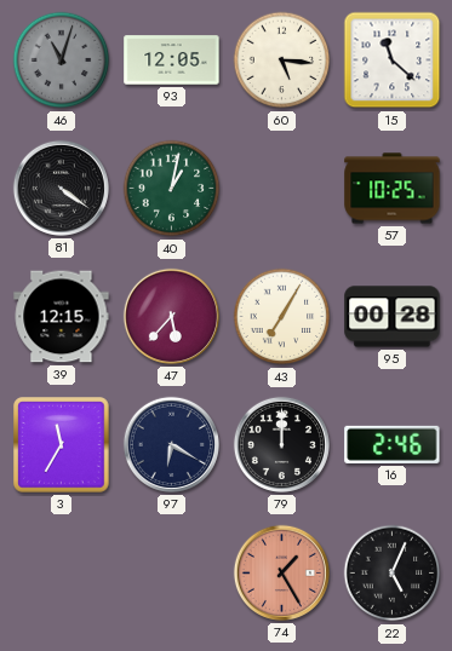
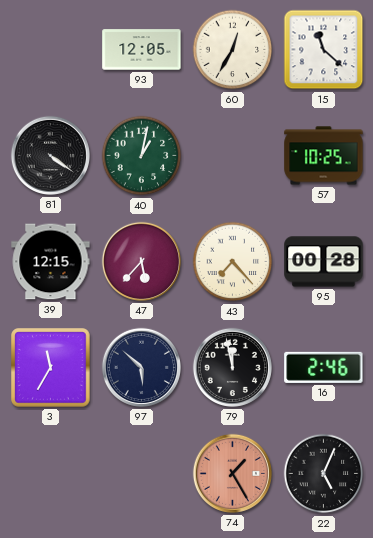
46: 11:03 -> none
60: 5:16 -> 12:35
43: 7:05 -> 7:23
97: 6:20 -> 5:52
79: 12:00 -> 11:58
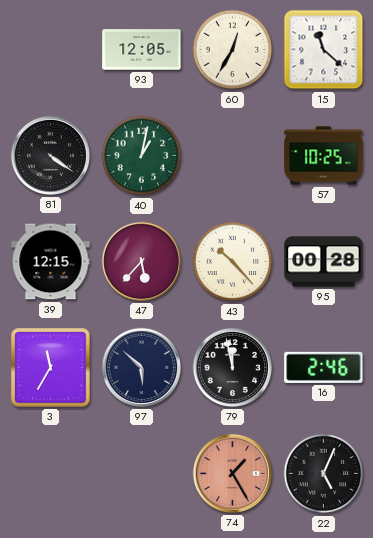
43: 7:23 -> 10:23
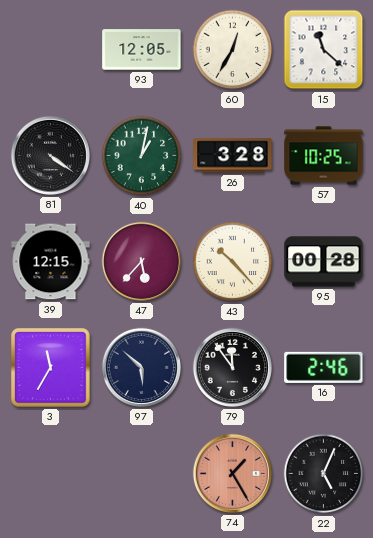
26: none -> 3:28
79: 11:58 -> 11:54
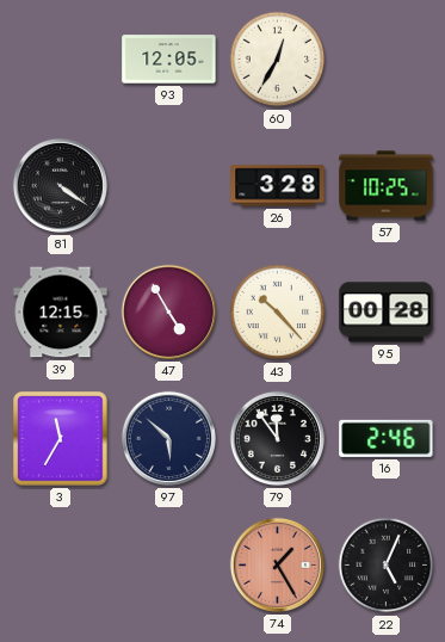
15: 11:22 -> none
40: 1:02 -> none
47: 5:37 -> 4:55
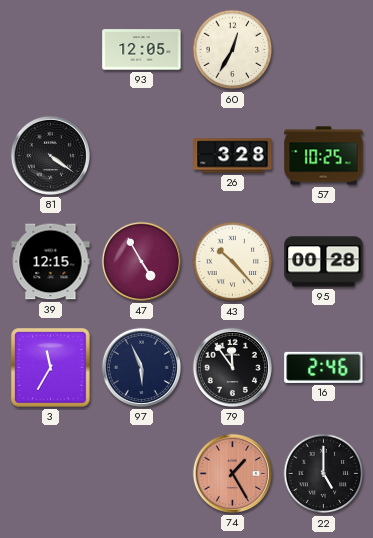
97: 5:52 -> 5:56
22: 5:04 -> 5:00
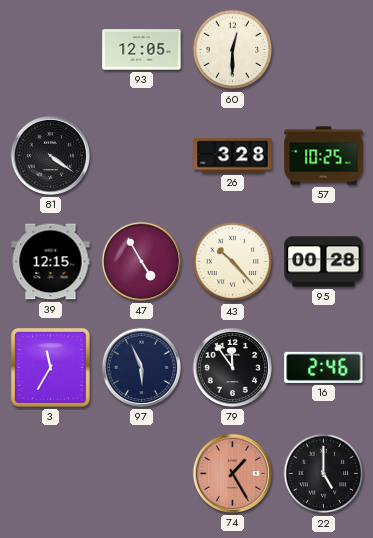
60: 12:35 -> 12:30
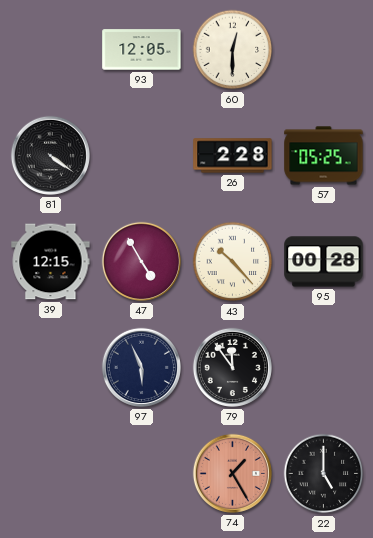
26: 3:28 -> 2:28
57: 10:25 -> 05:25
3: 11:35 -> none
16: 2:46 -> none
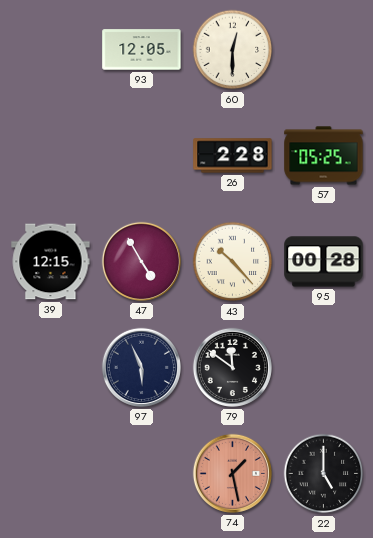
81: 4:21 -> none
79: 11:54 -> 11:51
74: 1:25 -> 1:28
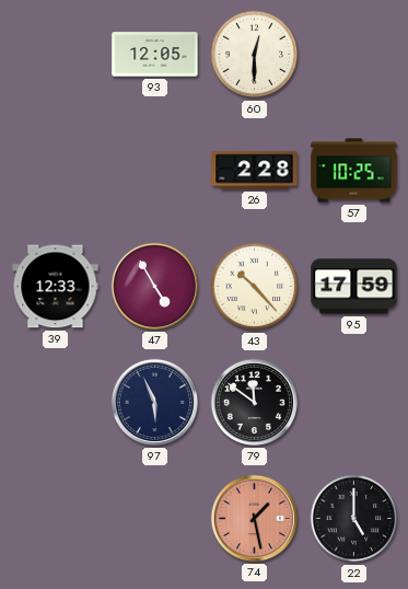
57: 05:25 -> 10:25
39: 12:15 -> 12:33
95: 00:28 -> 17:59
